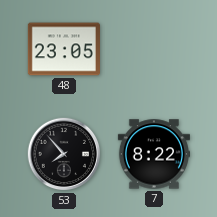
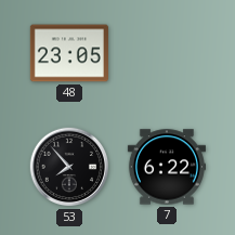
7: 8:22 -> 6:22
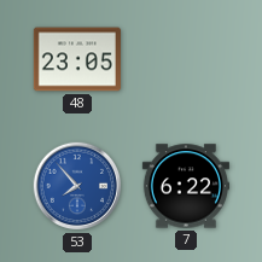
53 dial: black -> blue
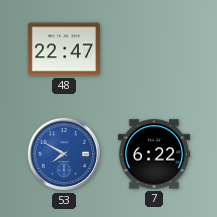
48: 23:05 -> 22:47
53: 7:53 -> 7:50
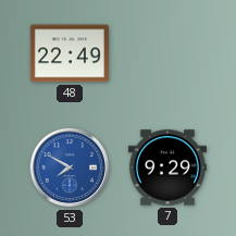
48: 22:47 -> 22:49
7: 6:22 -> 9:29
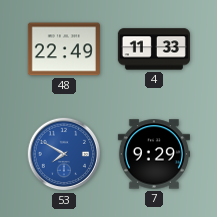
4: none -> 11:33
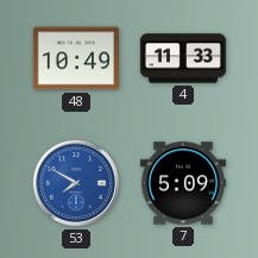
48: 22:49 -> 10:49
7: 9:29 -> 5:09
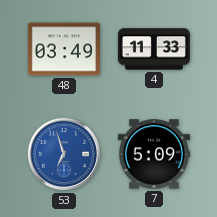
48: 10:49 -> 03:49
53: 7:50 -> 6:57
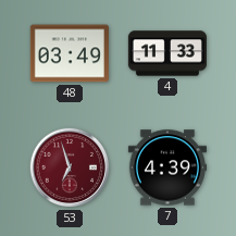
53 dial: blue -> burgundy
7: 5:09 -> 4:39
